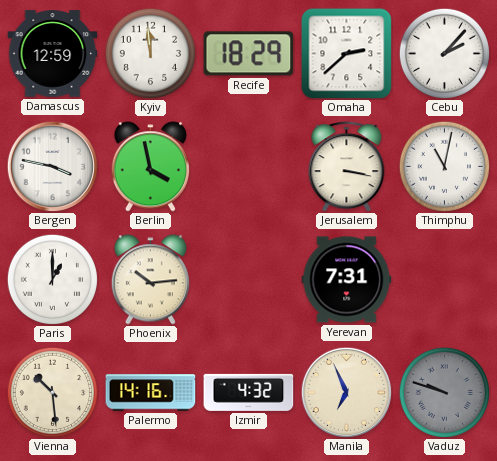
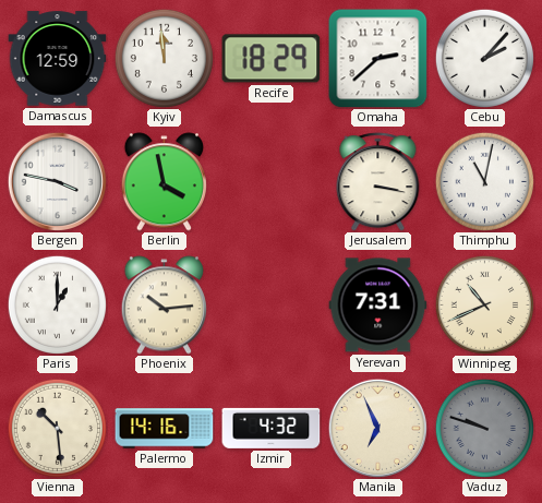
Winnipeg: none -> 10:41
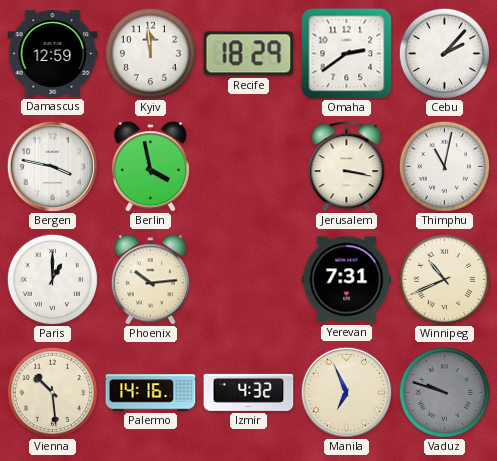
Omaha: 2:38 -> 2:39
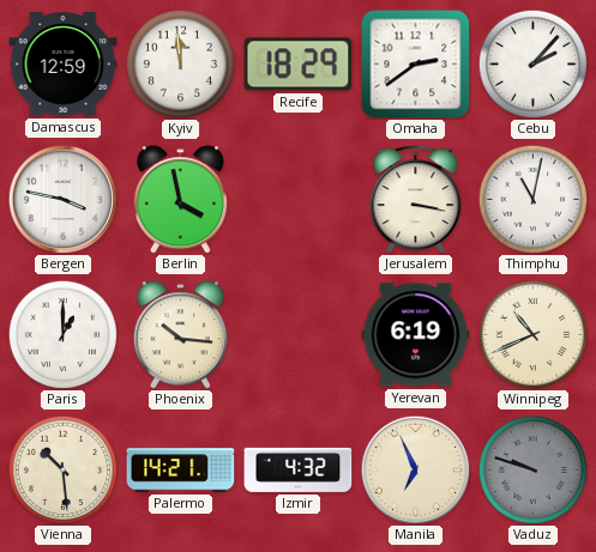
Phoenix: 10:14 -> 10:16
Yerevan: 7:31 -> 6:19
Palermo: 14:16 -> 14:21
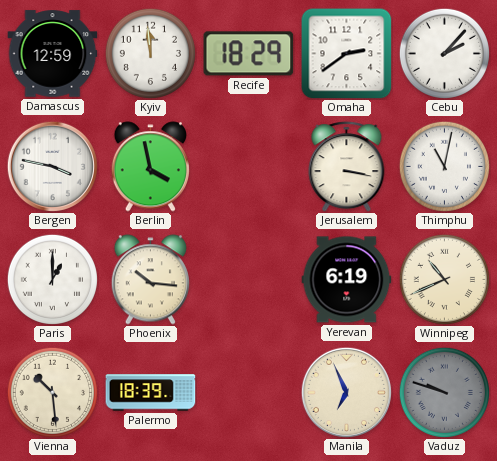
Palermo: 14:21 -> 18:39
Izmir: 4:32 -> none
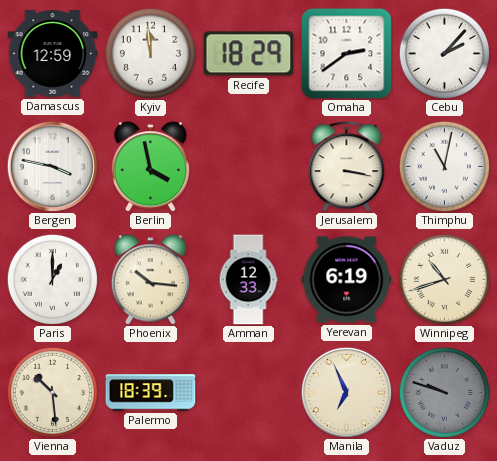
Amman: none -> 12:33
Winnipeg: 10:41 -> 10:42
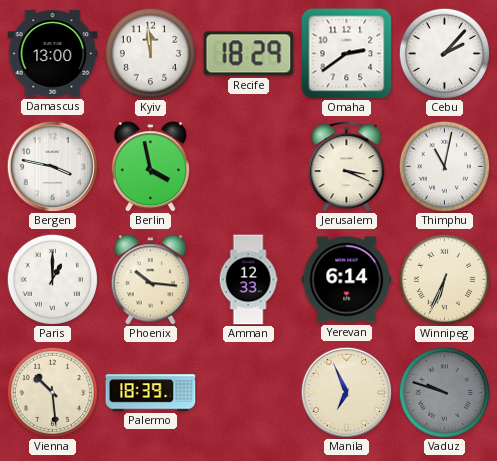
Damascus: 12:59 -> 13:00
Jerusalem: 3:17 -> 3:19
Yerevan: 6:19 -> 6:14
Winnipeg: 10:42 -> 6:34
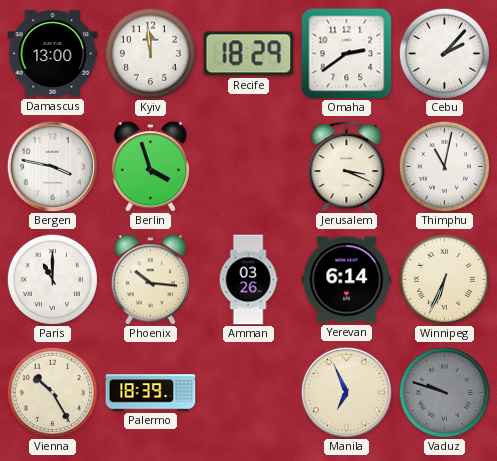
Berlin: 3:58 -> 3:57
Paris: 1:00 -> 11:00
Amman: 12:33 -> 03:26
Vienna: 10:29 -> 10:25
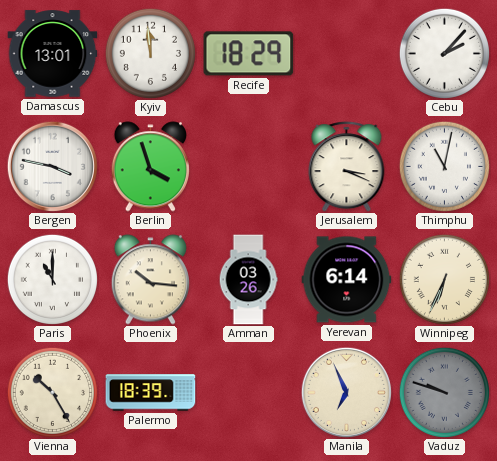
Damascus: 13:00 -> 13:01
Omaha: 2:39 -> none
